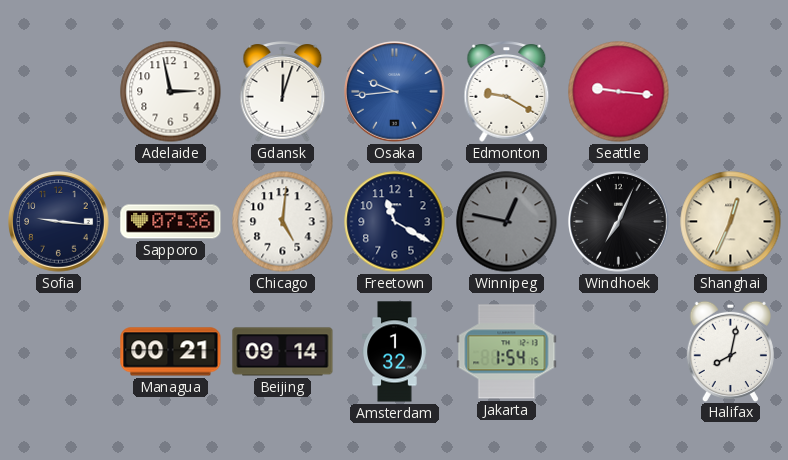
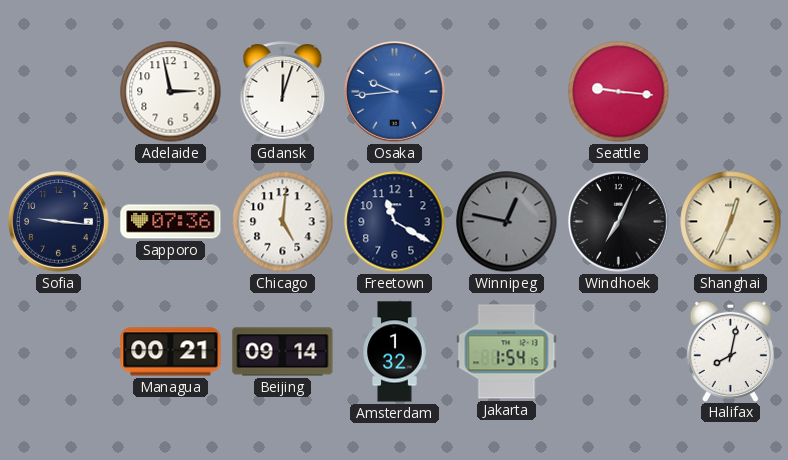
Edmonton: 9:20 -> none
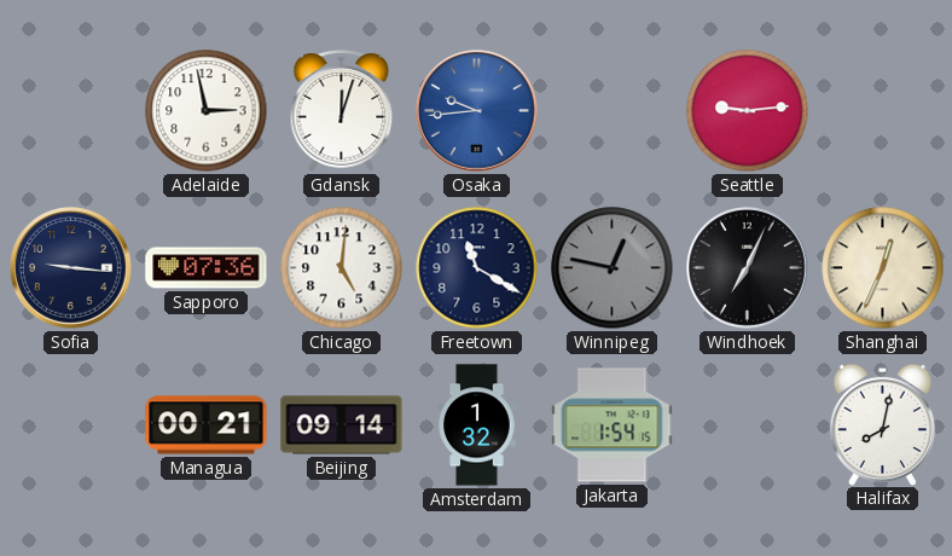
Seattle: 9:16 -> 9:14
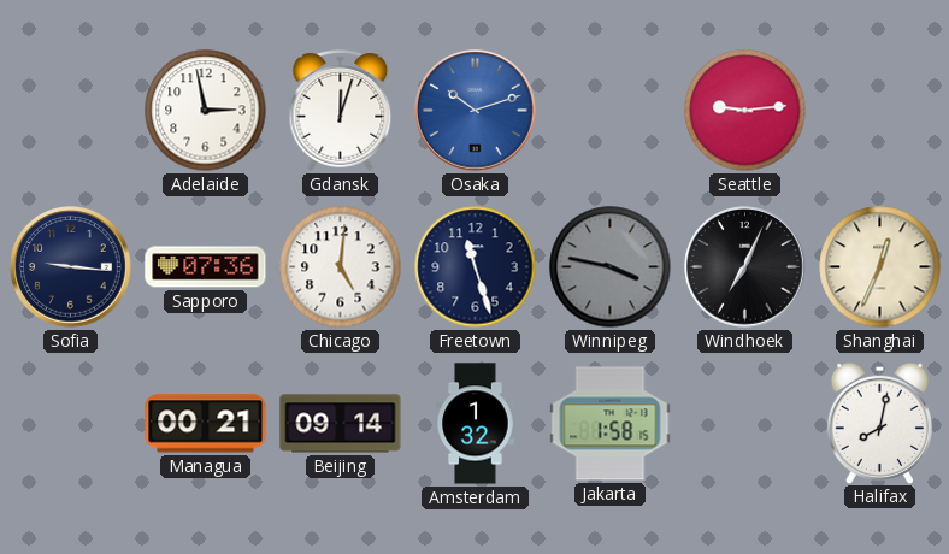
Osaka: 9:44 -> 10:12
Freetown: 11:20 -> 11:27
Winnipeg: 12:47 -> 3:47
Jakarta: 1:54 -> 1:58
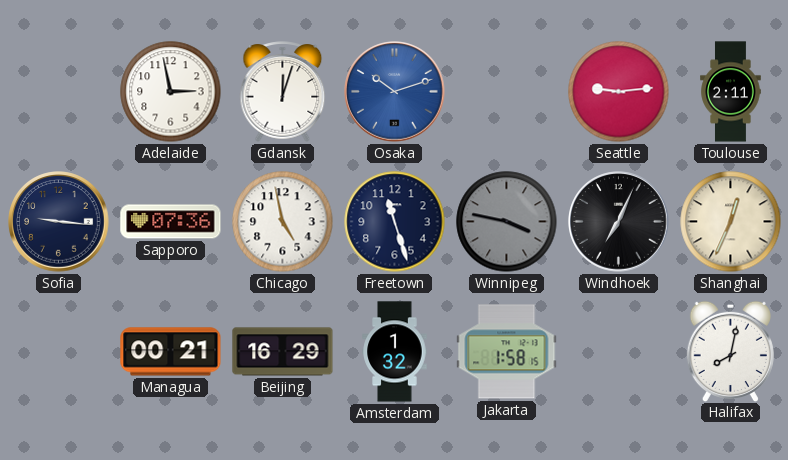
Toulouse: none -> 2:11
Chicago: 5:01 -> 4:58
Beijing: 09:14 -> 16:29
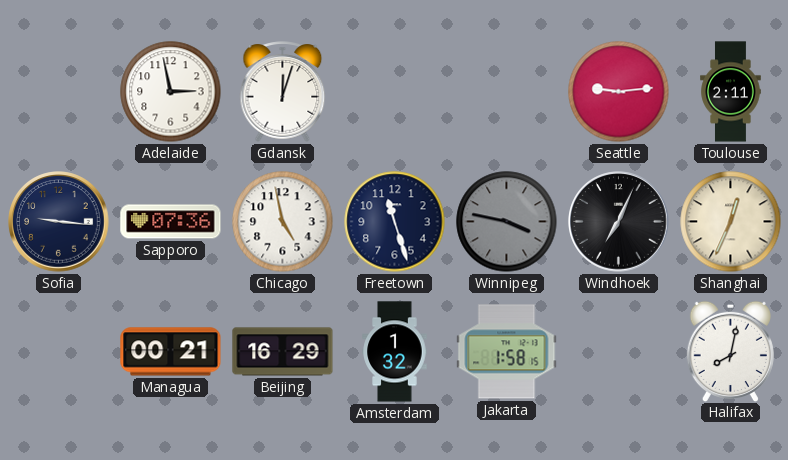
Osaka: 10:12 -> none
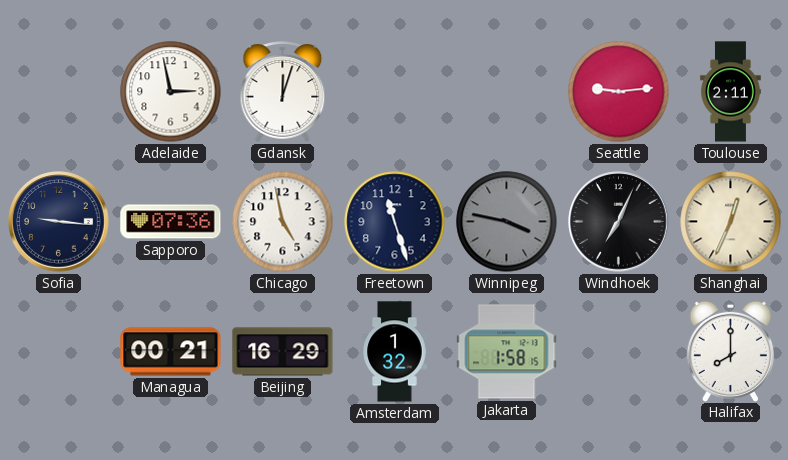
Halifax: 8:02 -> 8:00
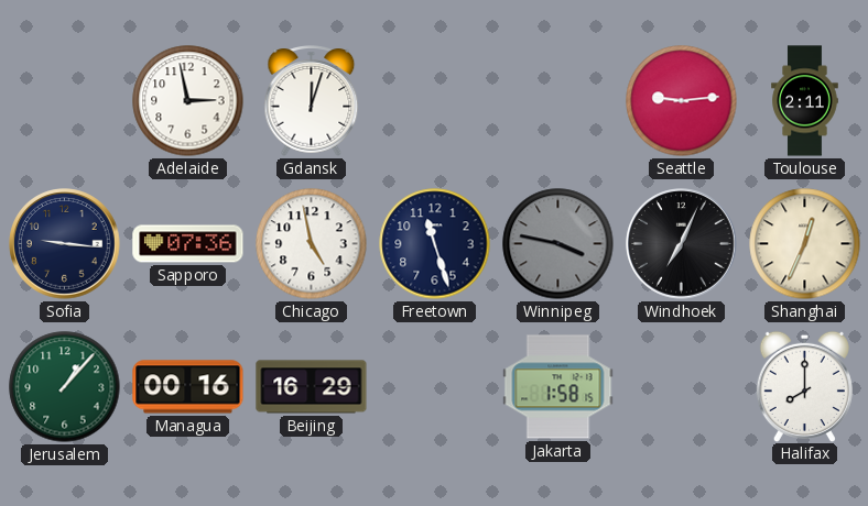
Jerusalem: none -> 1:07
Managua: 00:21 -> 00:16
Amsterdam: 1:32 -> none
